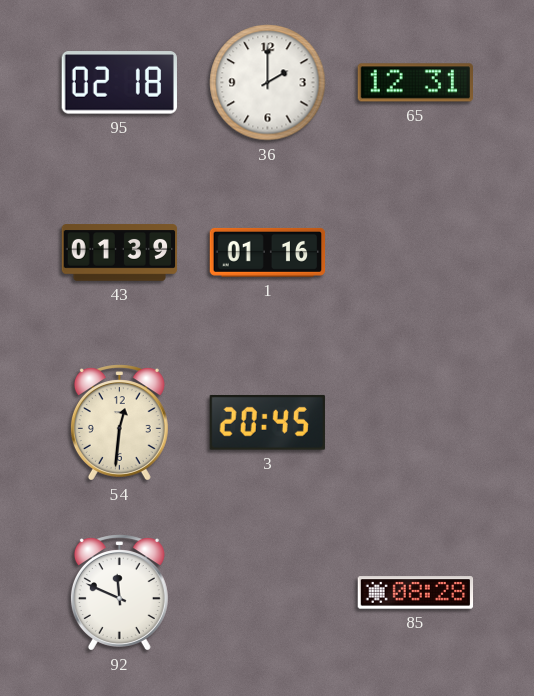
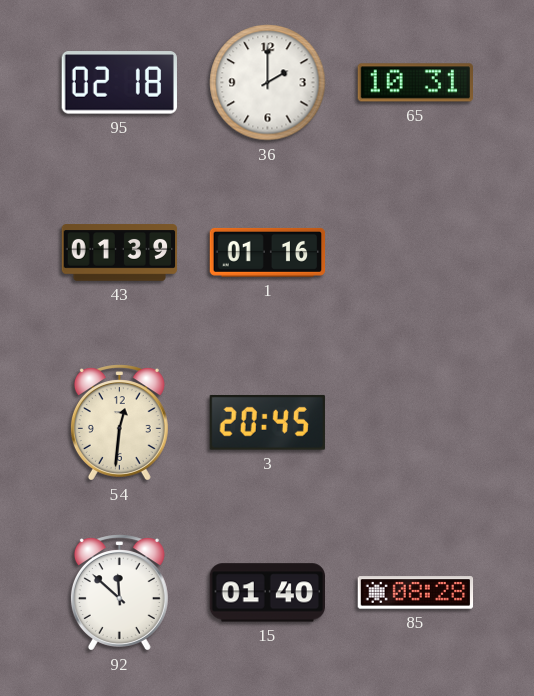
65: 12:31 -> 10:31
92: 11:49 -> 11:52
15: none -> 01:40
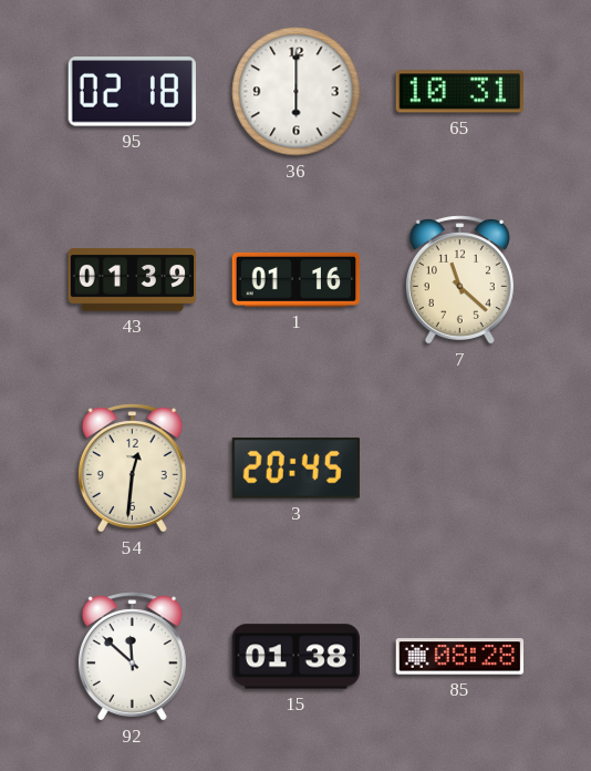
36: 2:00 -> 6:00
7: none -> 11:22
15: 01:40 -> 01:38
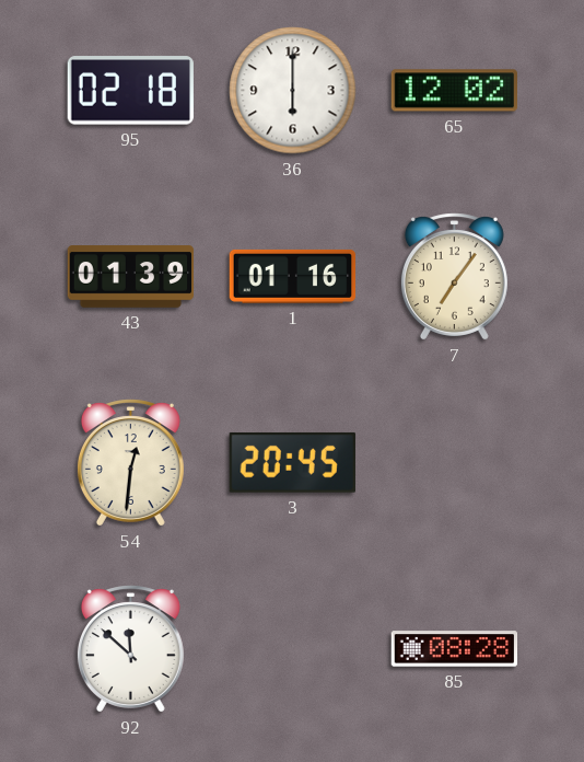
65: 10:31 -> 12:02
7: 11:22 -> 7:06
15: 01:38 -> none
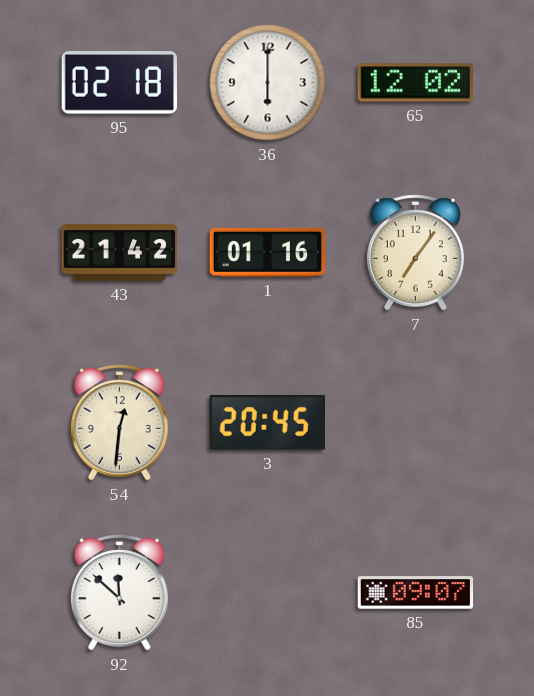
43: 01:39 -> 21:42
85: 08:28 -> 09:07
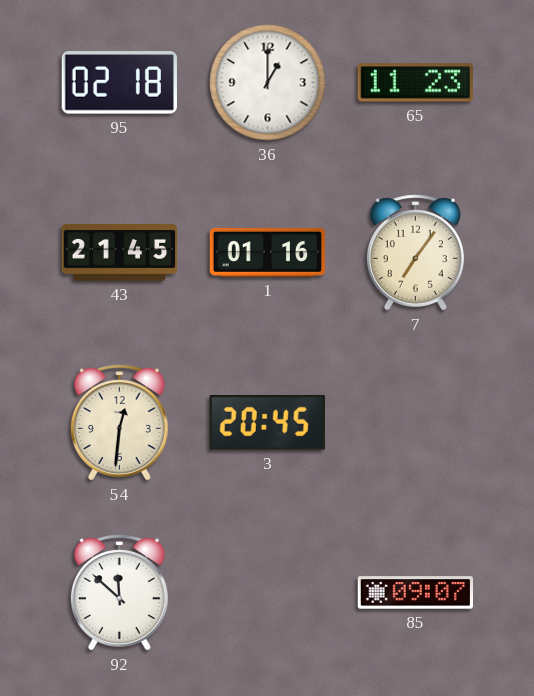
36: 6:00 -> 1:00
65: 12:02 -> 11:23
43: 21:42 -> 21:45
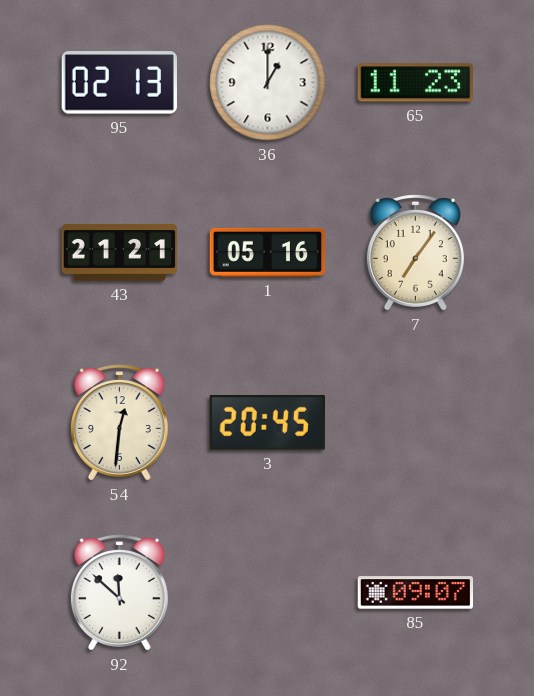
95: 02:18 -> 02:13
43: 21:45 -> 21:21
1: 01:16 -> 05:16
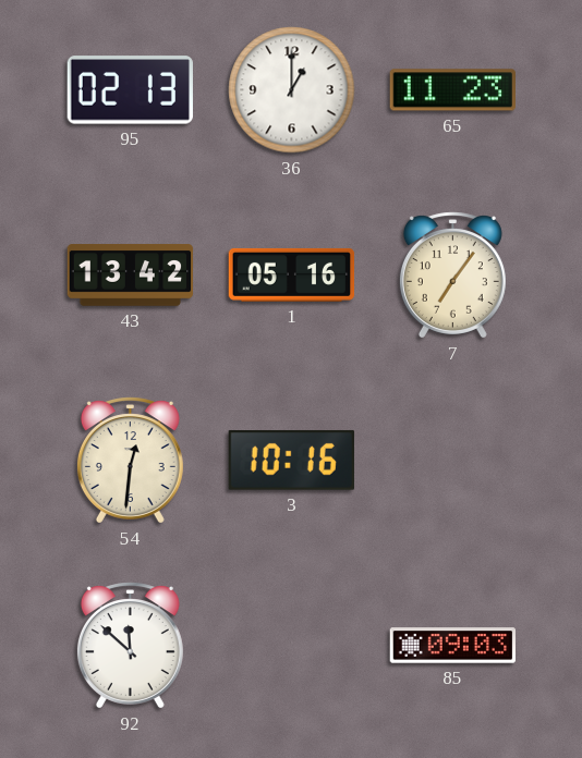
43: 21:21 -> 13:42
3: 20:45 -> 10:16
85: 09:07 -> 09:03
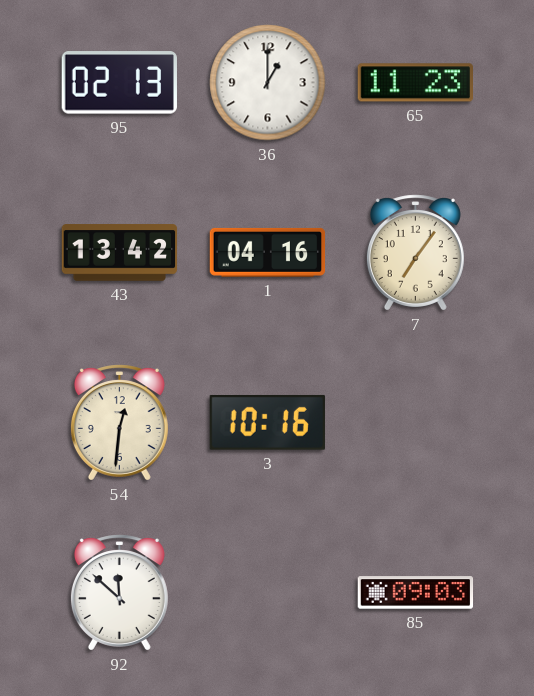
1: 05:16 -> 04:16
